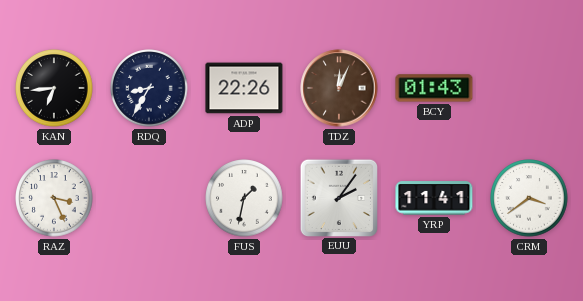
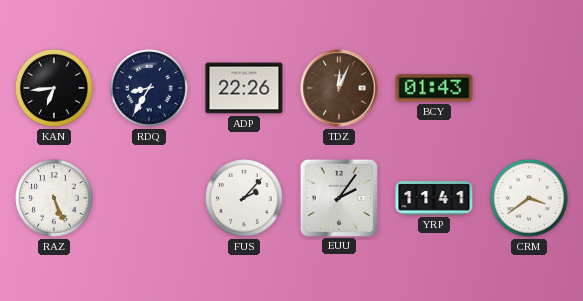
RAZ: 3:26 -> 5:26
FUS: 1:32 -> 2:07
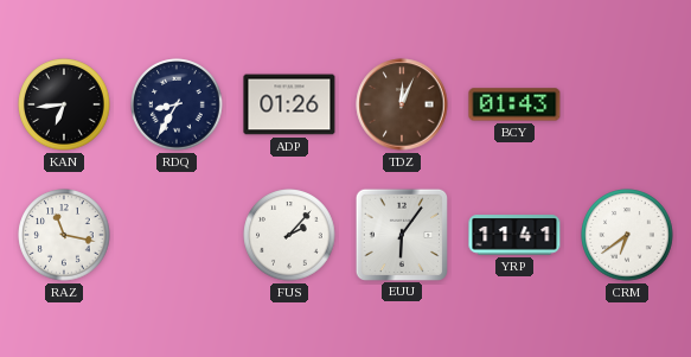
ADP: 22:26 -> 01:26
RAZ: 5:26 -> 11:17
EUU: 2:06 -> 6:06
CRM: 3:39 -> 6:39
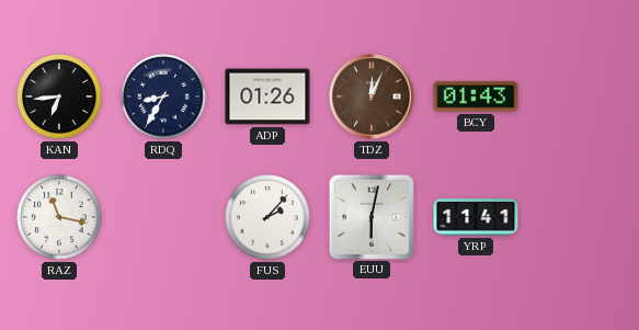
EUU: 6:06 -> 6:02
CRM: 6:39 -> none
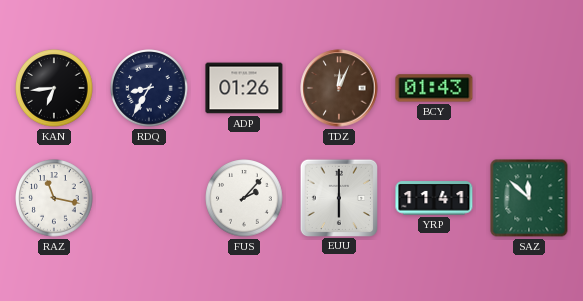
EUU: 6:02 -> 6:00
SAZ: none -> 11:52
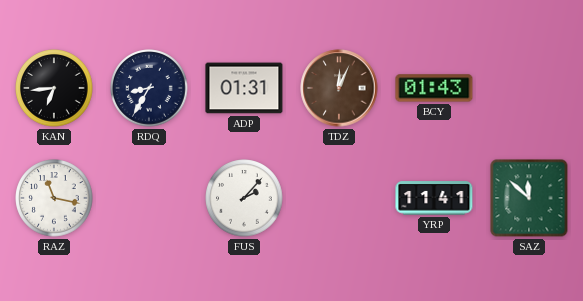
ADP: 01:26 -> 01:31
EUU: 6:00 -> none
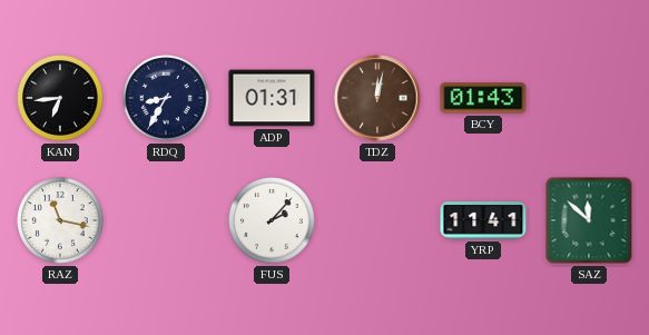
TDZ: 12:04 -> 12:02
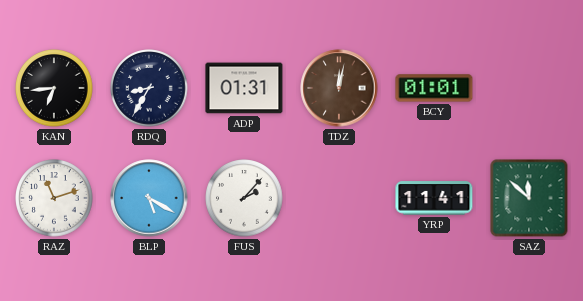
BCY: 01:43 -> 01:01
RAZ: 11:17 -> 11:12
BLP: none -> 5:20
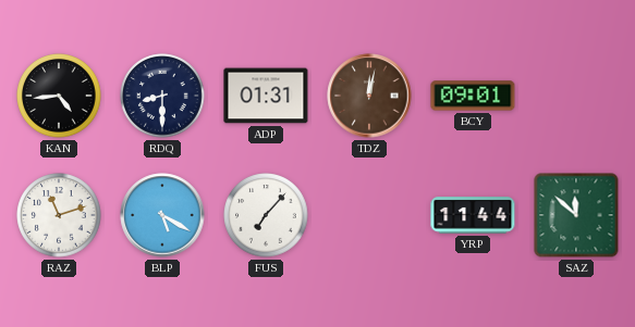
KAN: 6:44 -> 4:44
RDQ: 8:35 -> 8:30
BCY: 01:01 -> 09:01
FUS: 2:07 -> 7:07
YRP: 11:41 -> 11:44
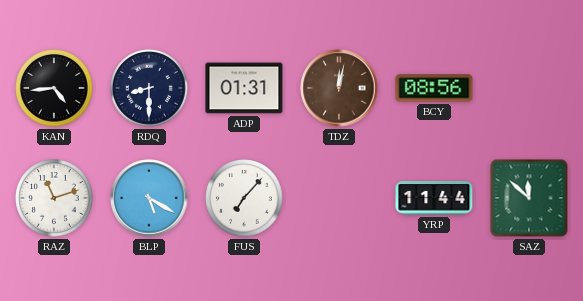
BCY: 09:01 -> 08:56
